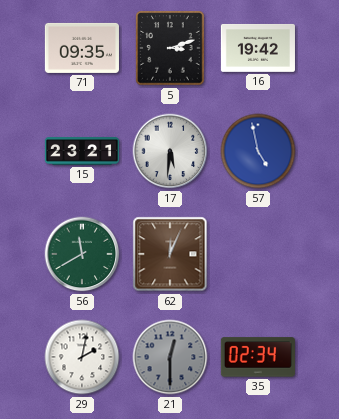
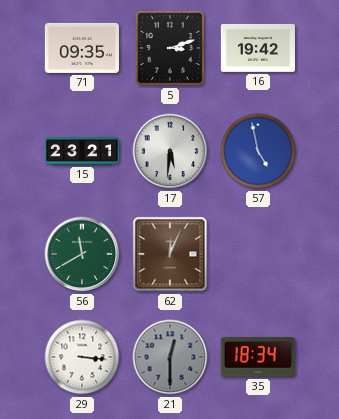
29: 2:02 -> 3:16
35: 02:34 -> 18:34
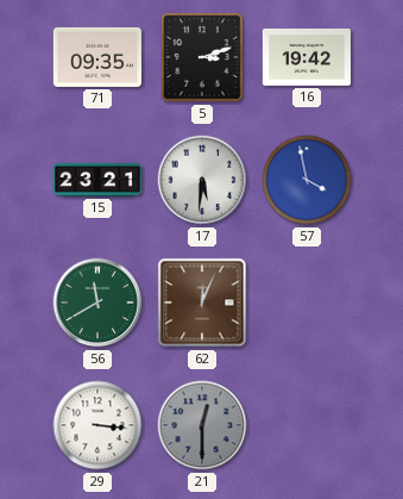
57: 4:58 -> 3:58
35: 18:34 -> none
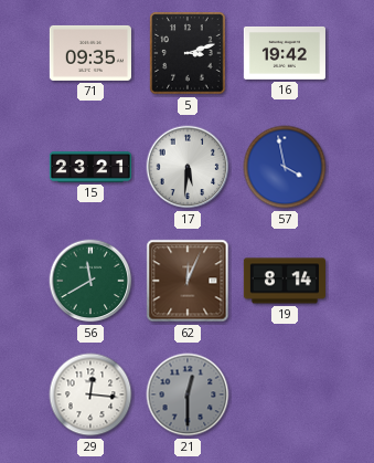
19: none -> 8:14
29: 3:16 -> 12:16
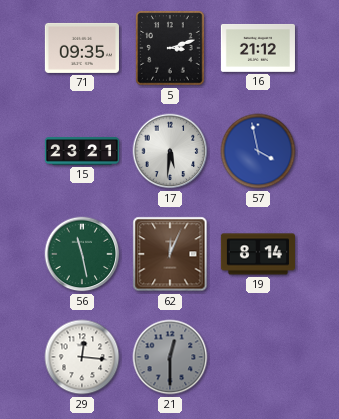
16: 19:42 -> 21:12
56: 11:40 -> 11:28
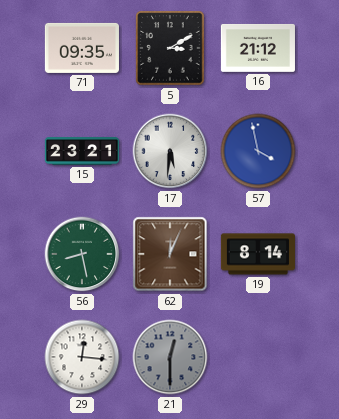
5: 3:12 -> 3:10
56: 11:28 -> 8:28
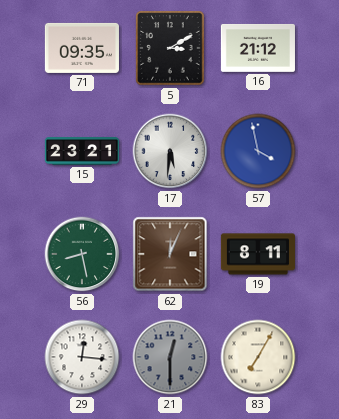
19: 8:14 -> 8:11
83: none -> 7:05
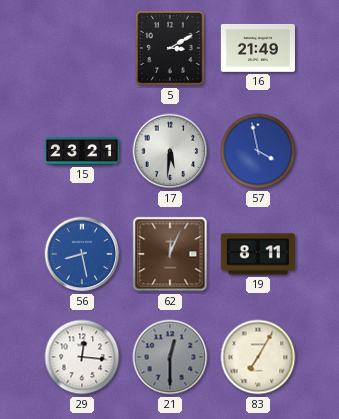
71: 09:35 -> none
16: 21:12 -> 21:49
56 dial: green -> blue
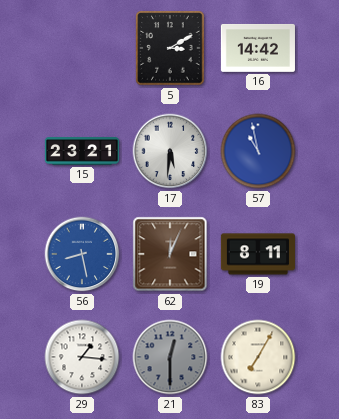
16: 21:49 -> 14:42
57: 3:58 -> 10:58
29: 12:16 -> 1:16
